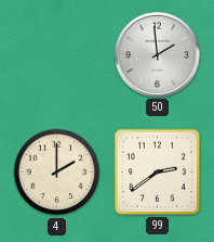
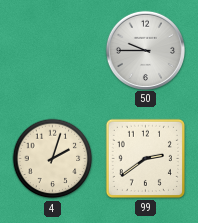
50: 1:59 -> 9:45
4: 2:00 -> 2:03
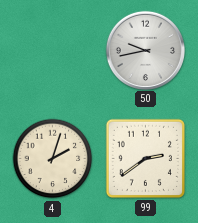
50: 9:45 -> 9:43
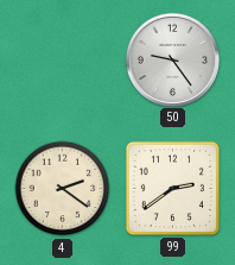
50: 9:43 -> 9:24
4: 2:03 -> 2:21
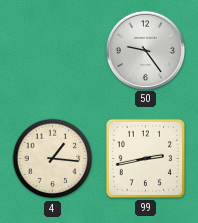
4: 2:21 -> 1:16
99: 2:39 -> 2:43
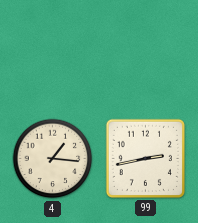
50: 9:24 -> none
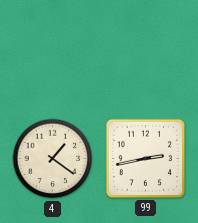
4: 1:16 -> 1:21
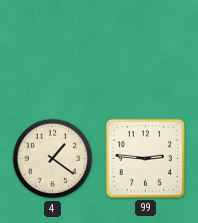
99: 2:43 -> 2:46
